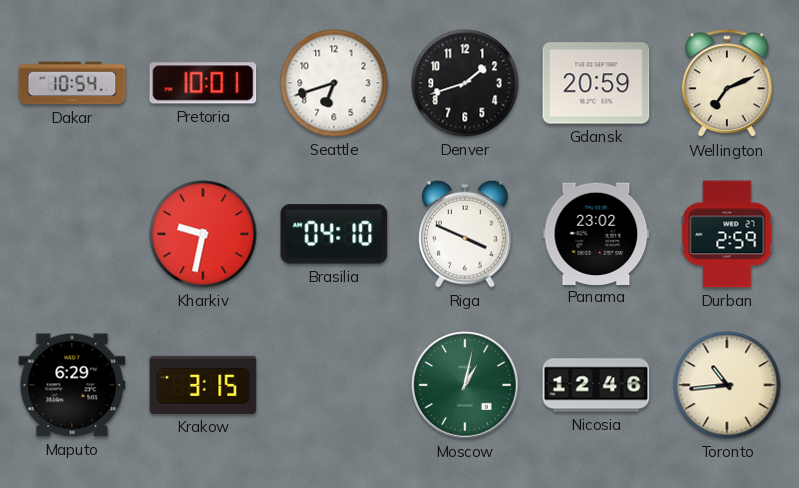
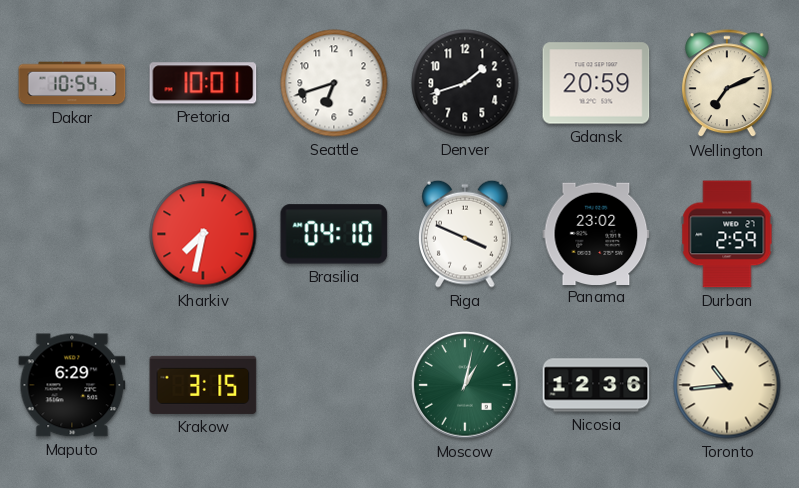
Kharkiv: 9:32 -> 7:32
Nicosia: 12:46 -> 12:36
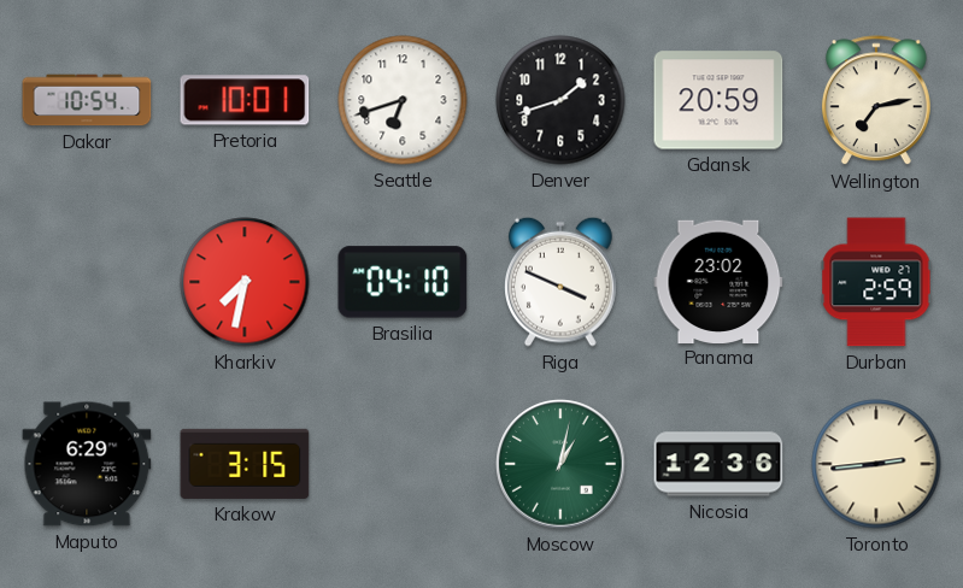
Wellington: 7:11 -> 7:13
Toronto: 10:44 -> 2:44
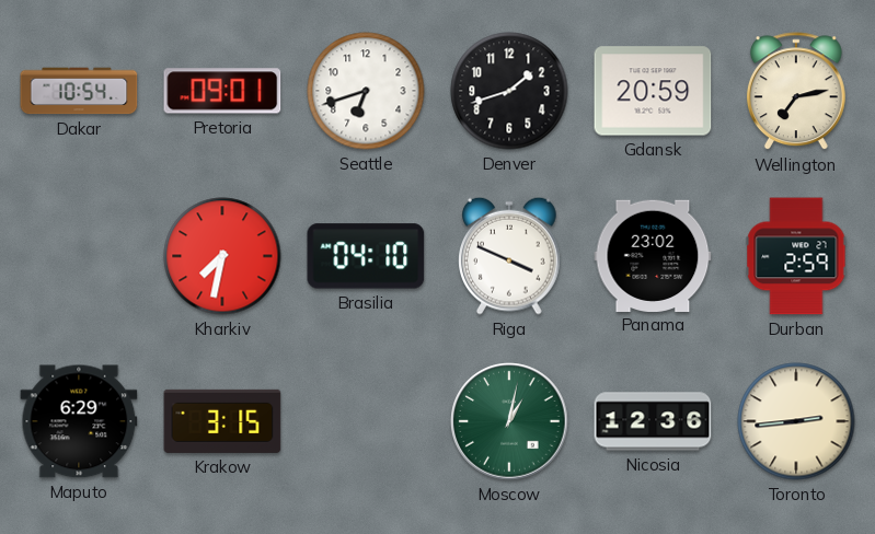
Pretoria: 10:01 -> 09:01
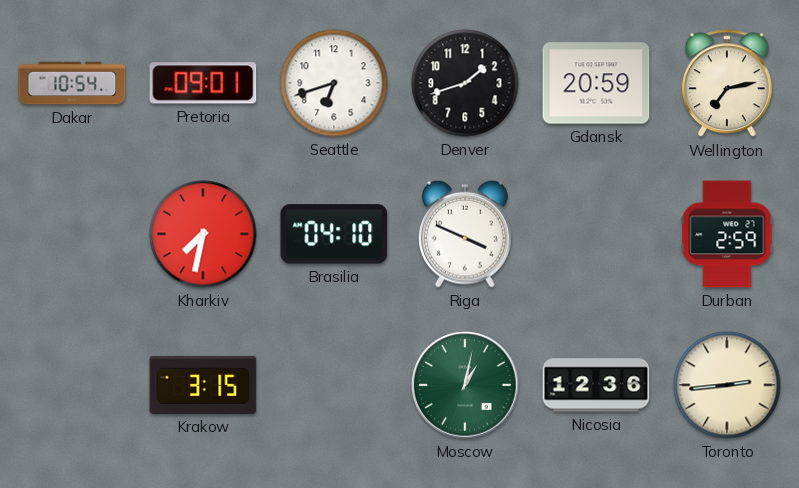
Panama: 23:02 -> none
Maputo: 6:29 -> none
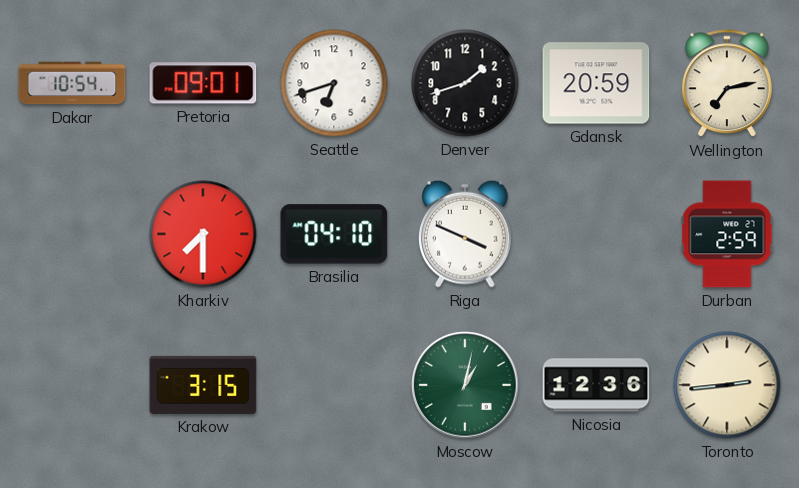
Kharkiv: 7:32 -> 7:30
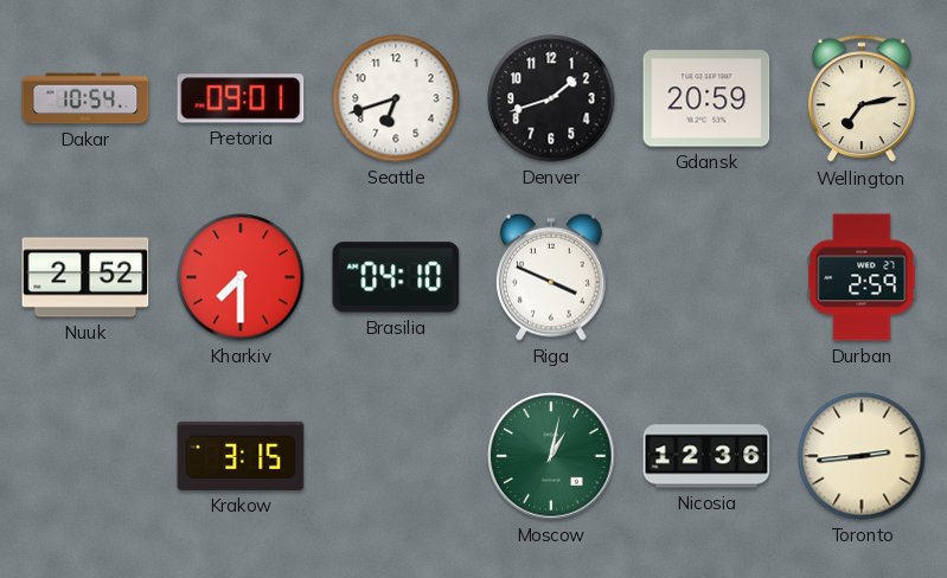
Nuuk: none -> 2:52
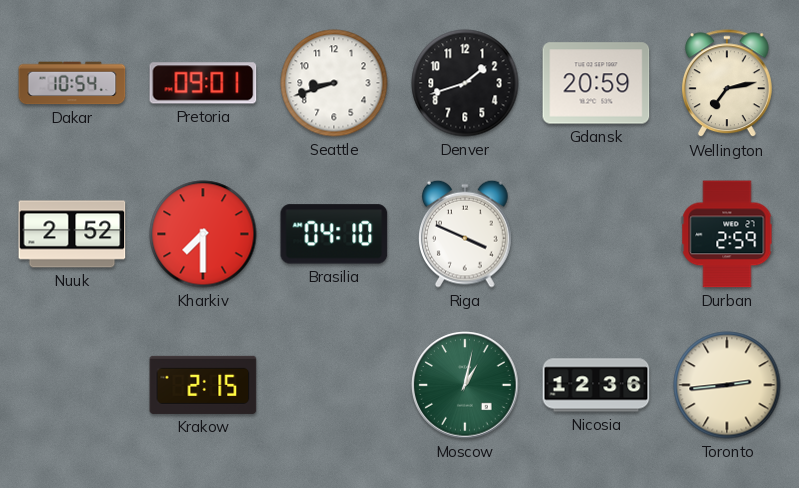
Seattle: 6:42 -> 8:42
Krakow: 3:15 -> 2:15
